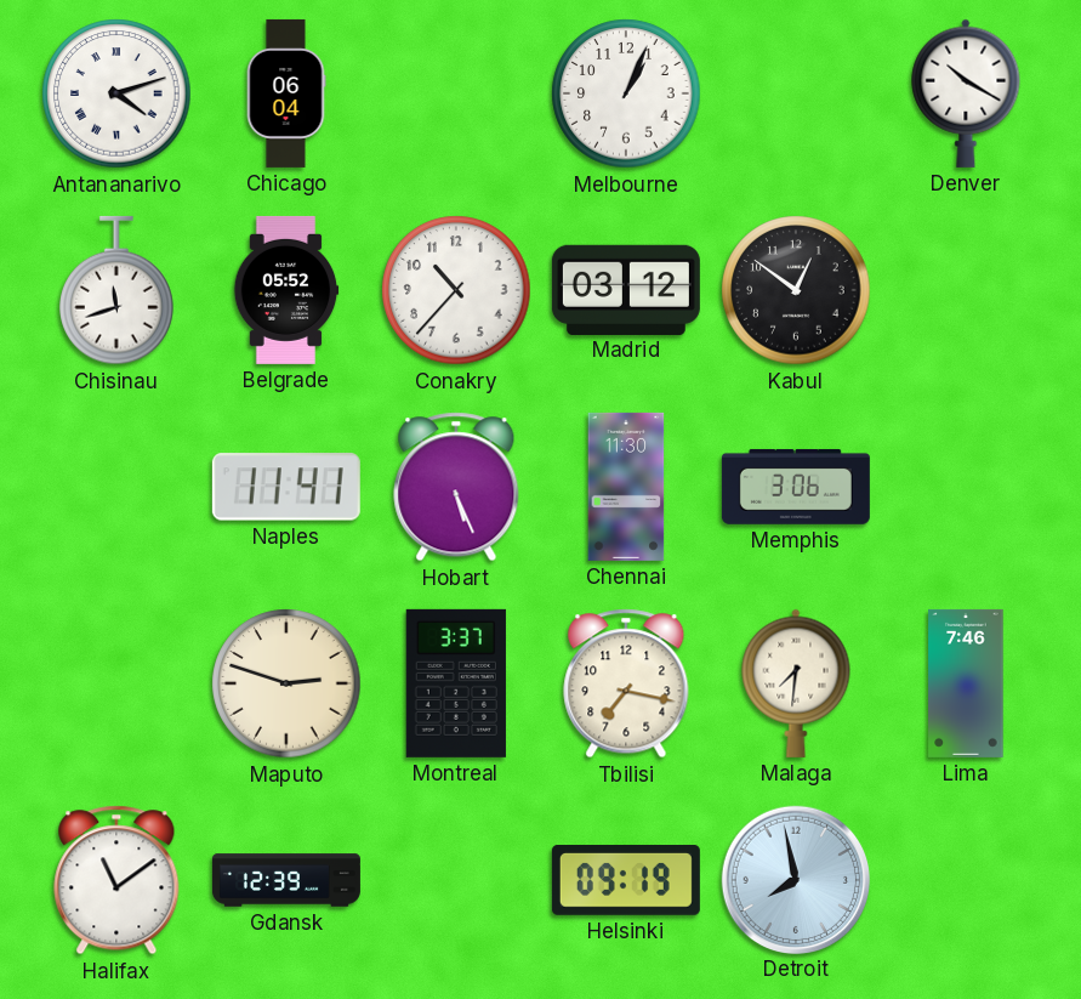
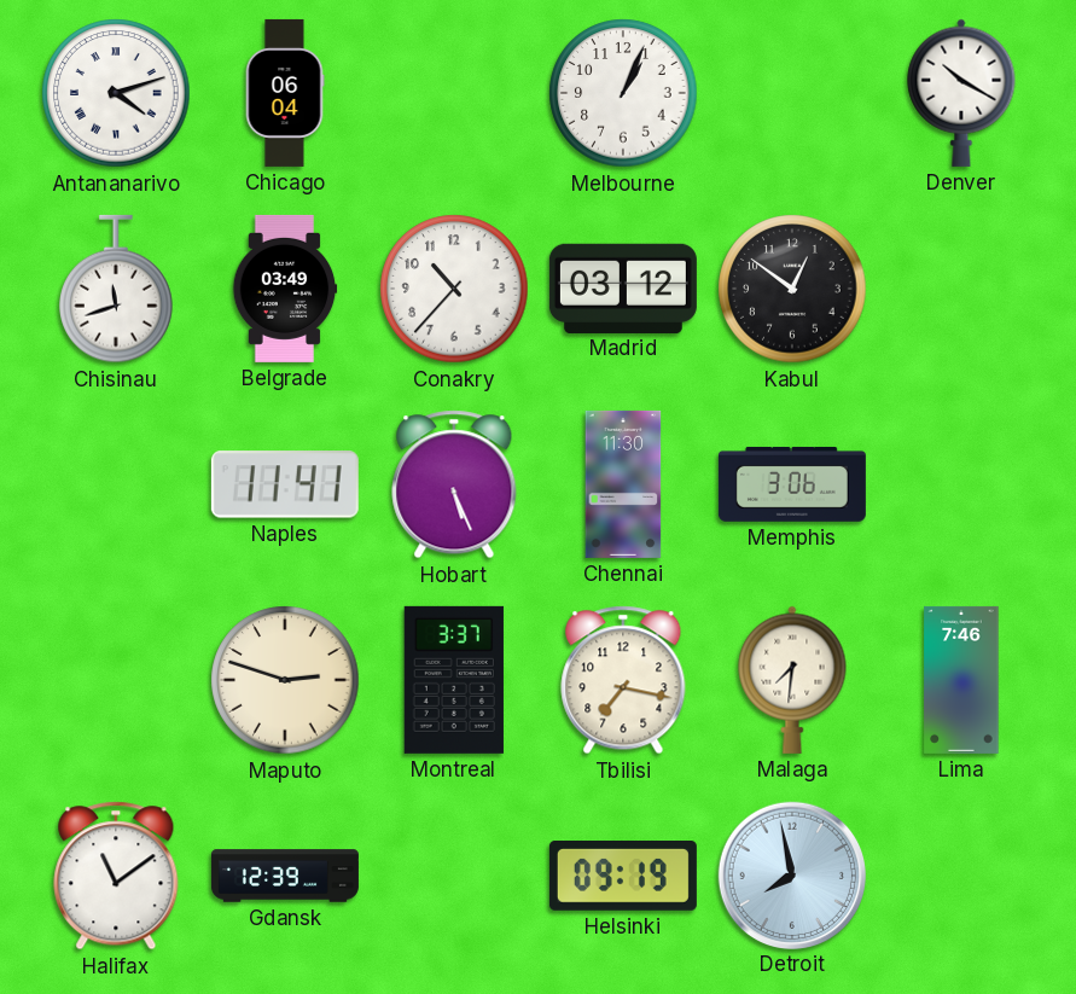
Belgrade: 05:52 -> 03:49
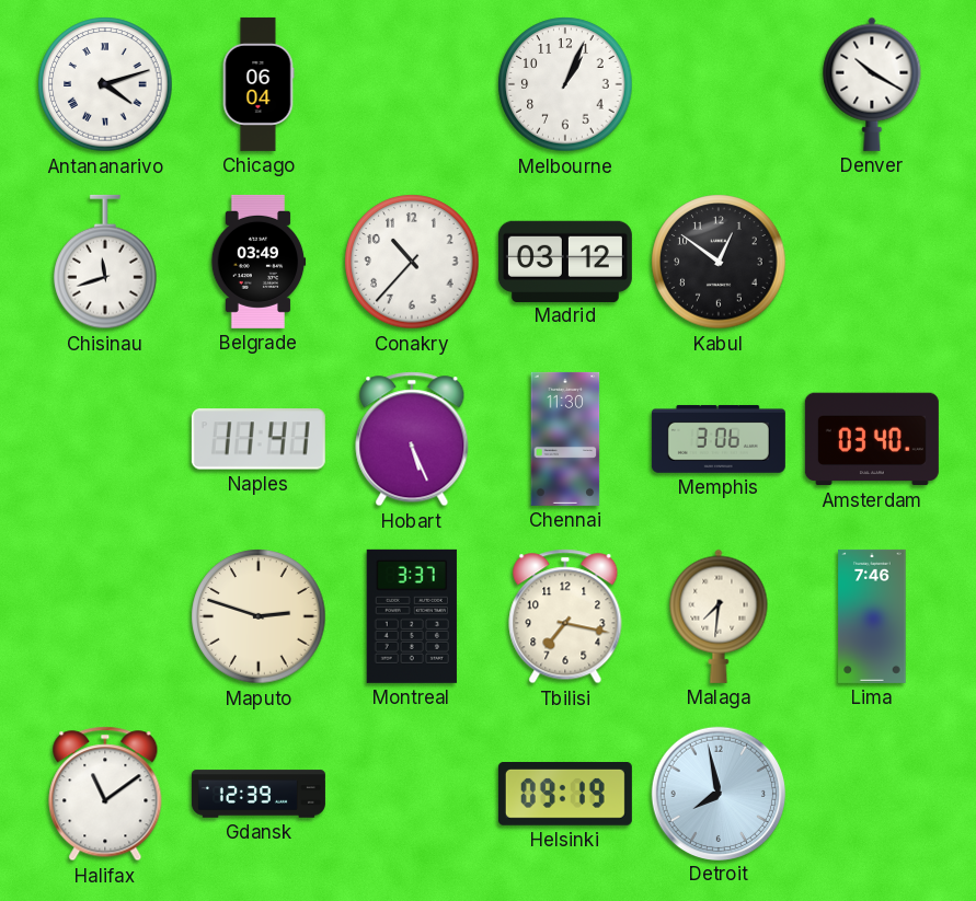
Amsterdam: none -> 03:40
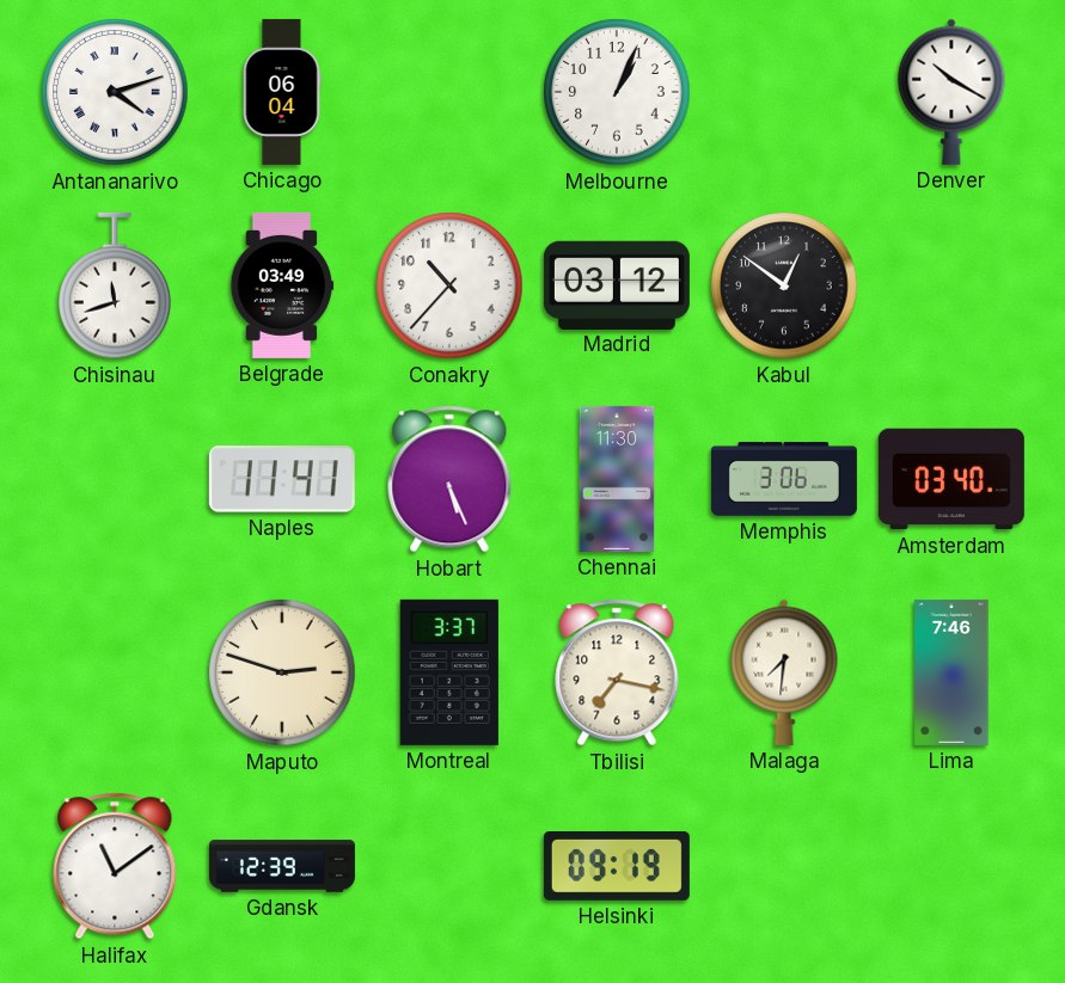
Detroit: 7:58 -> none
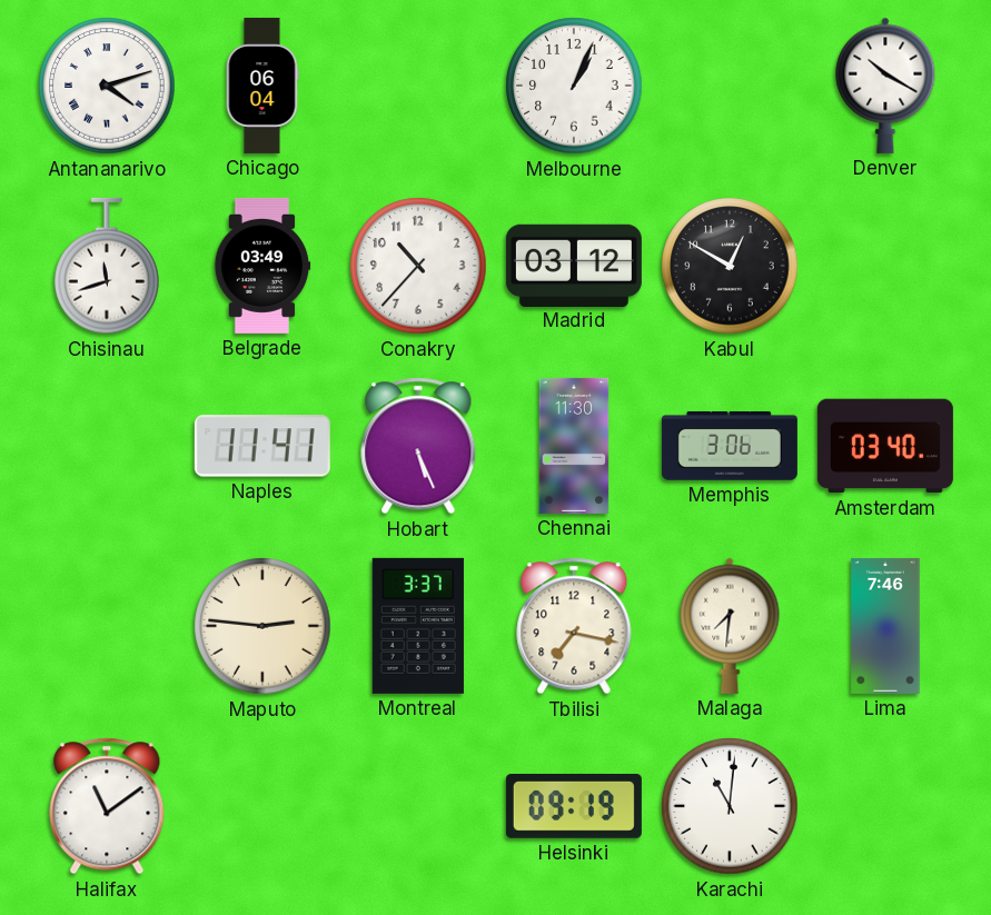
Kabul: 12:51 -> 12:50
Maputo: 2:48 -> 2:46
Gdansk: 12:39 -> none
Karachi: none -> 11:01
